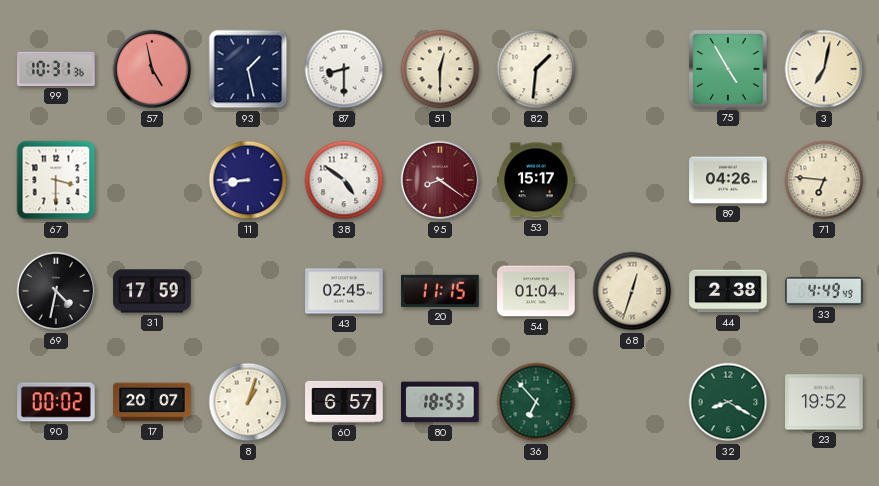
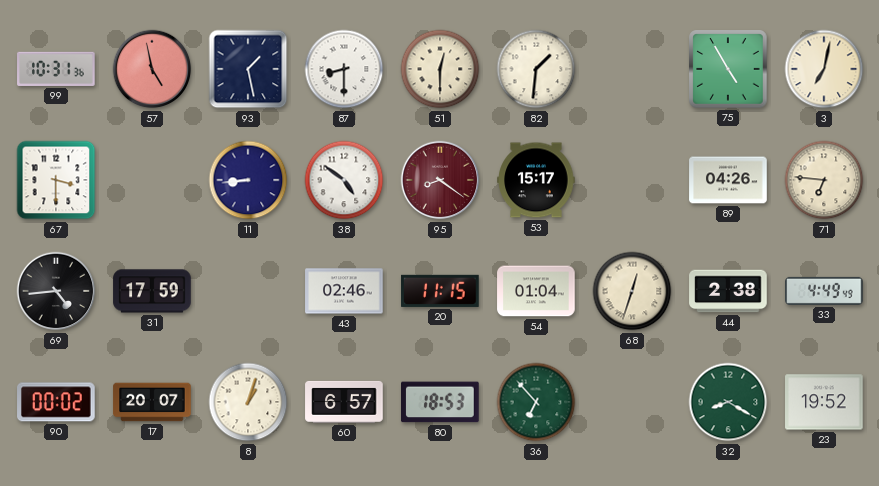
69: 4:32 -> 4:44
43: 02:45 -> 02:46
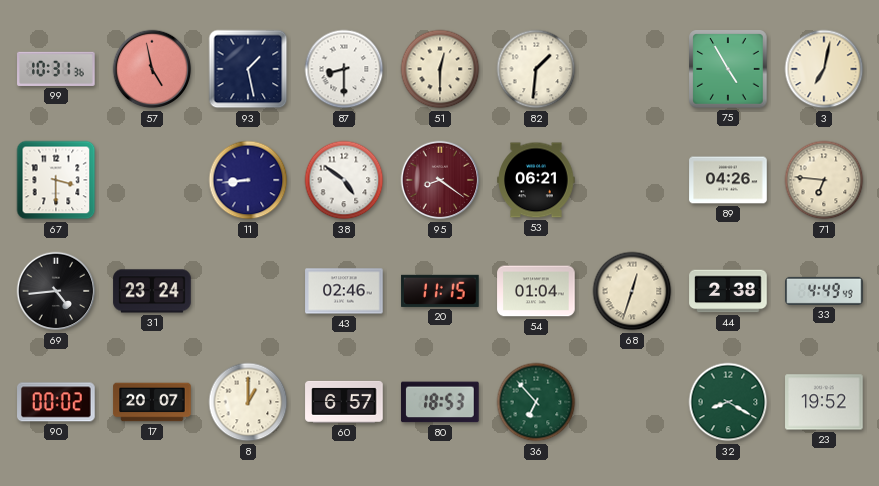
53: 15:17 -> 06:21
31: 17:59 -> 23:24
8: 1:03 -> 1:00
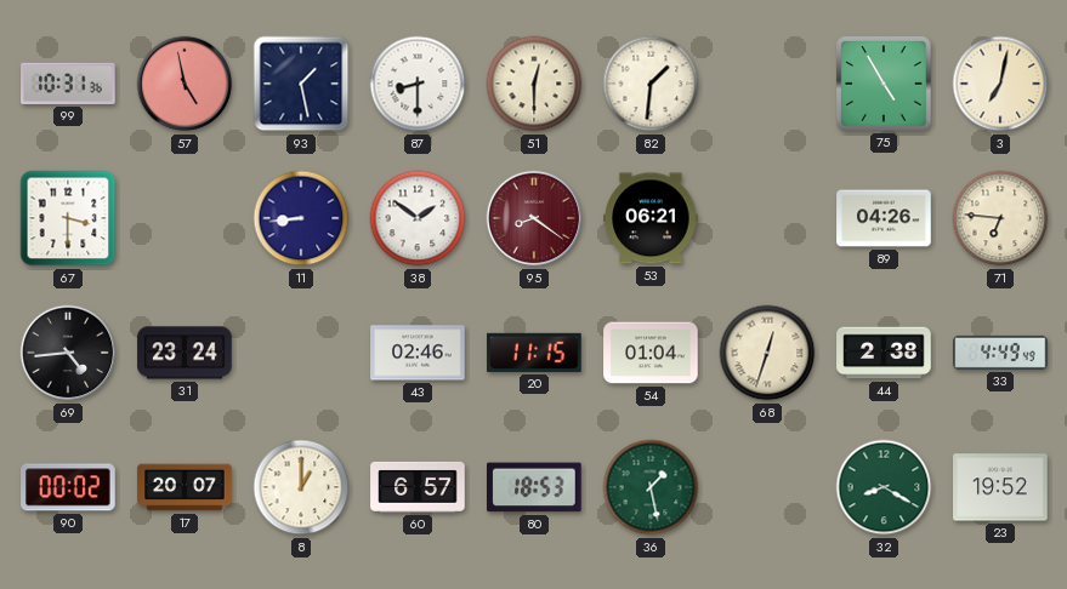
38: 4:51 -> 1:51
36: 6:53 -> 1:28
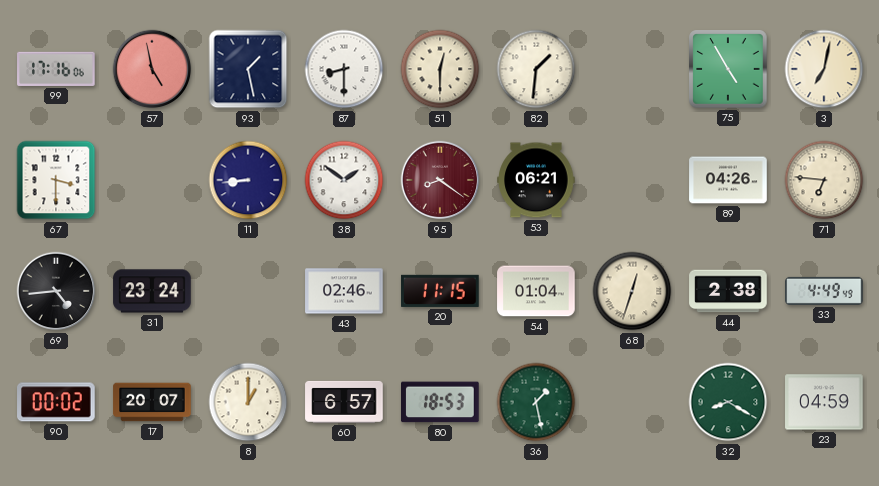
99: 10:31 -> 17:16
23: 19:52 -> 04:59
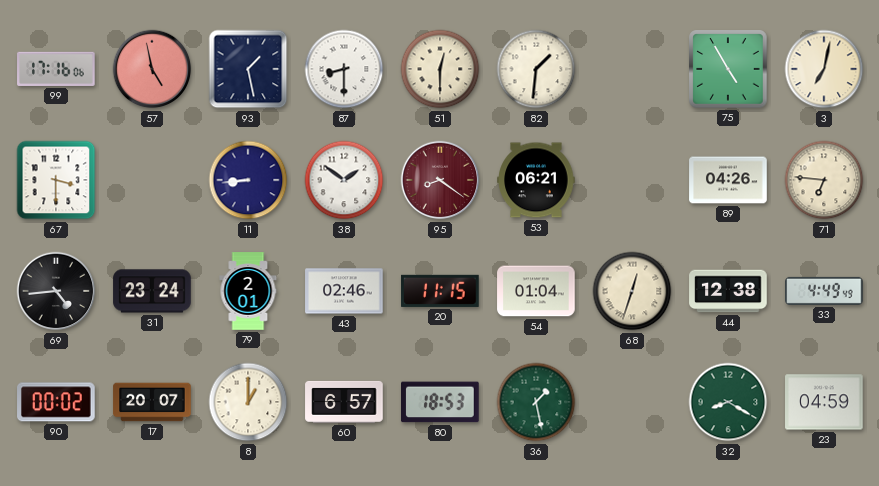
79: none -> 2:01
44: 2:38 -> 12:38
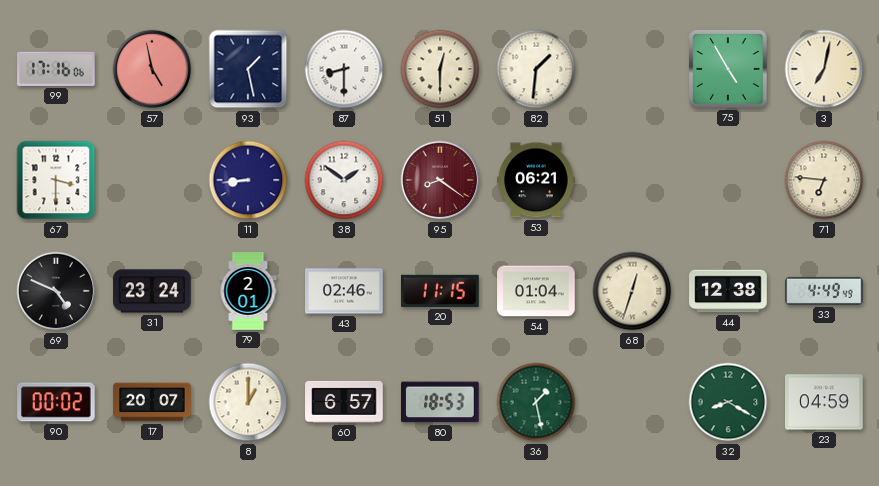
89: 04:26 -> none
69: 4:44 -> 4:49
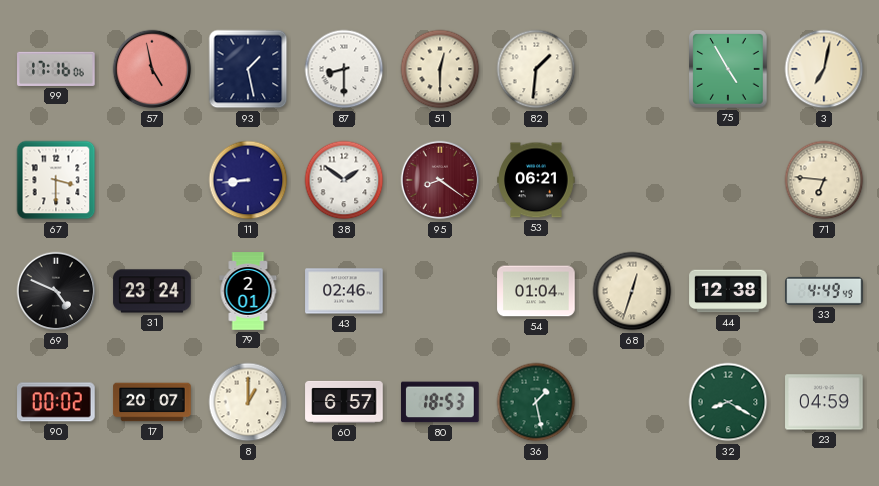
20: 11:15 -> none
